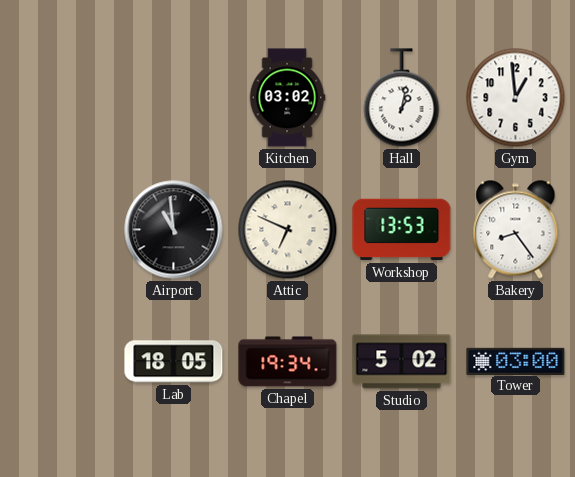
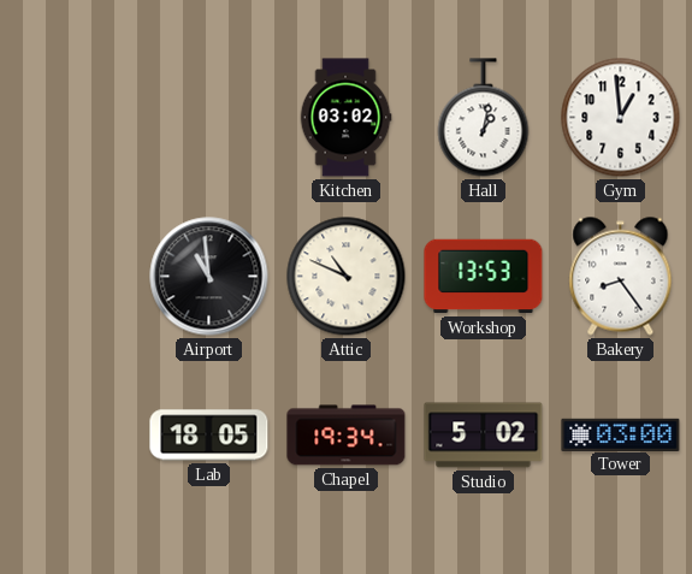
Attic: 6:49 -> 10:49
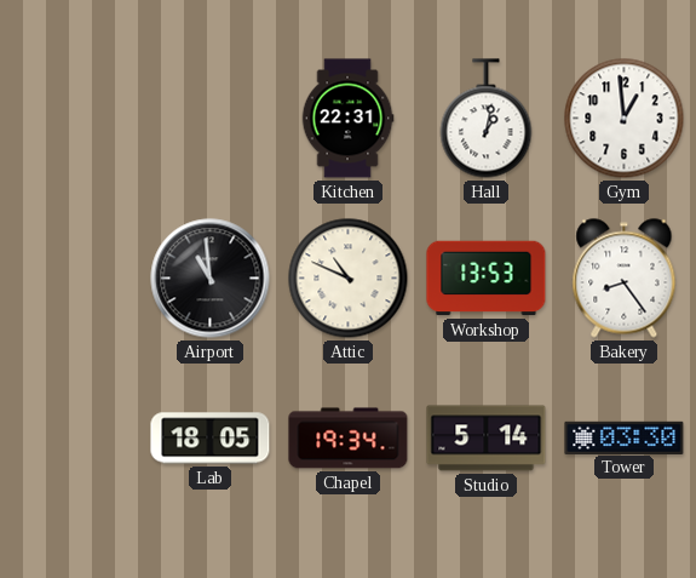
Kitchen: 03:02 -> 22:31
Studio: 5:02 -> 5:14
Tower: 03:00 -> 03:30
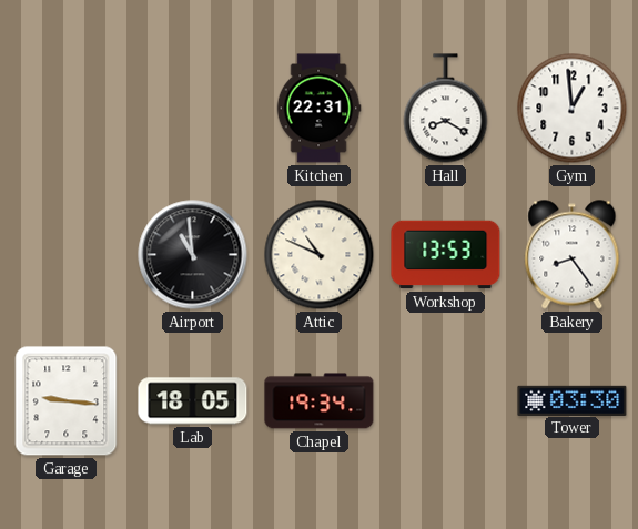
Hall: 1:02 -> 8:20
Garage: none -> 9:16
Studio: 5:14 -> none
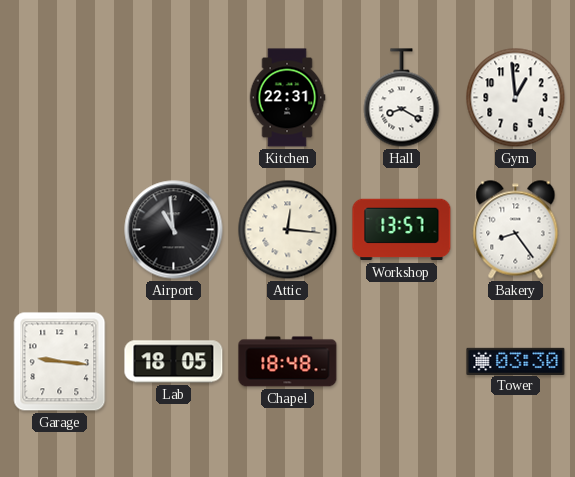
Attic: 10:49 -> 12:16
Workshop: 13:53 -> 13:57
Chapel: 19:34 -> 18:48
